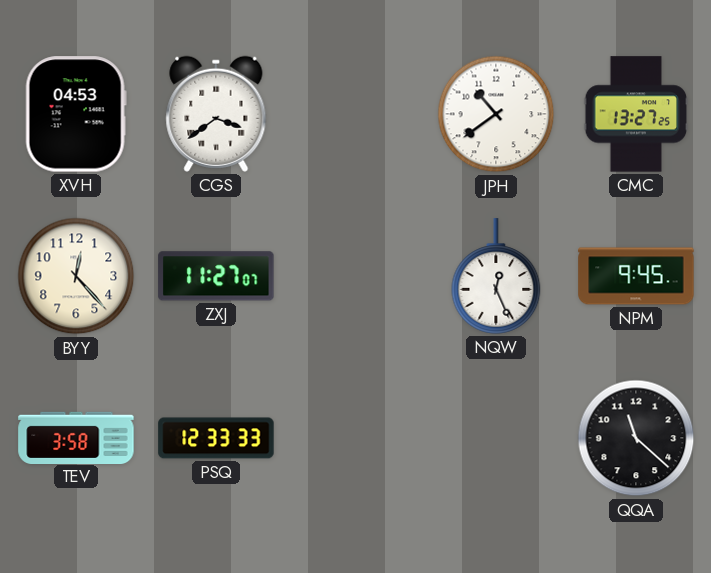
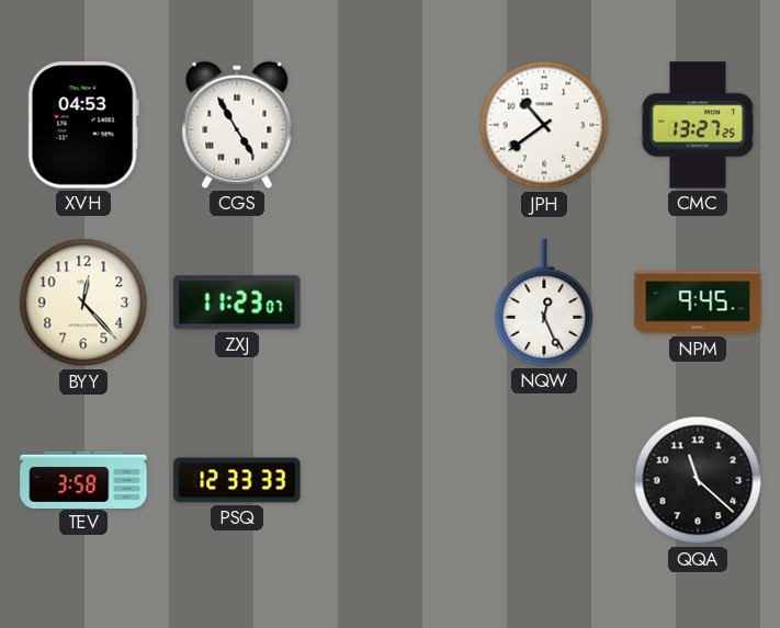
CGS: 3:39 -> 4:55
ZXJ: 11:27 -> 11:23
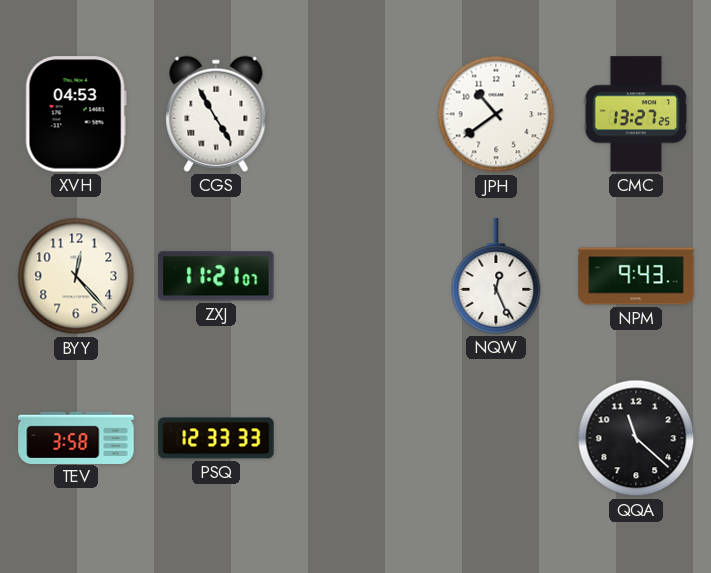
ZXJ: 11:23 -> 11:21
NPM: 9:45 -> 9:43
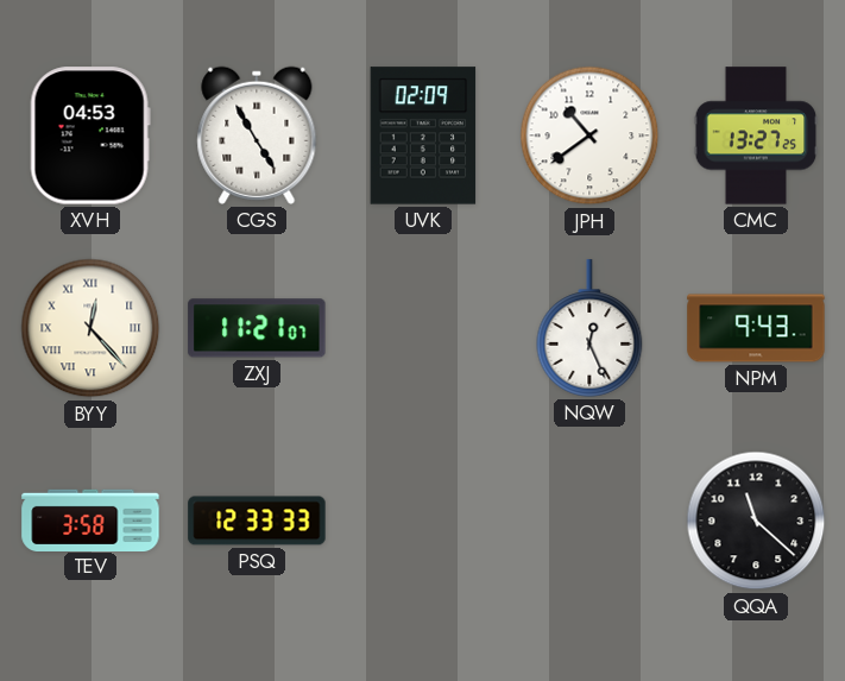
UVK: none -> 02:09
BYY numerals: Arabic -> Roman
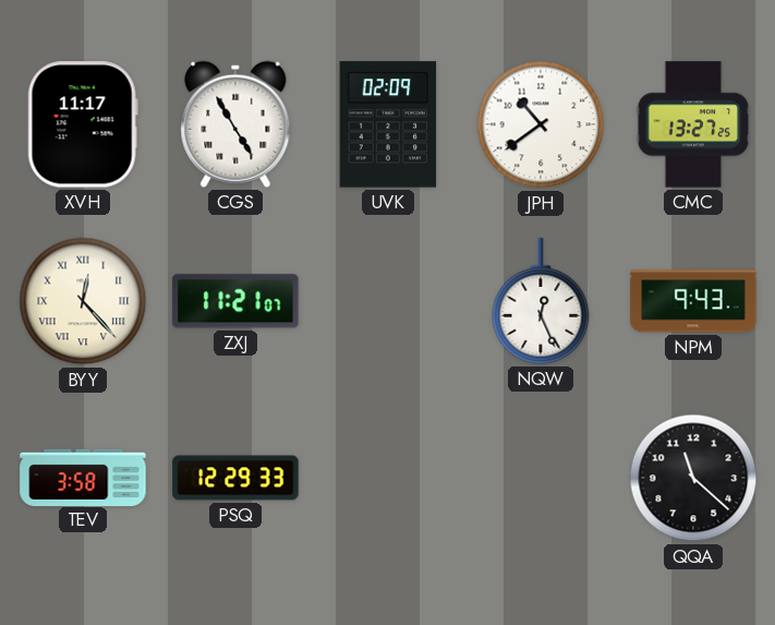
XVH: 04:53 -> 11:17
PSQ: 12:33 -> 12:29
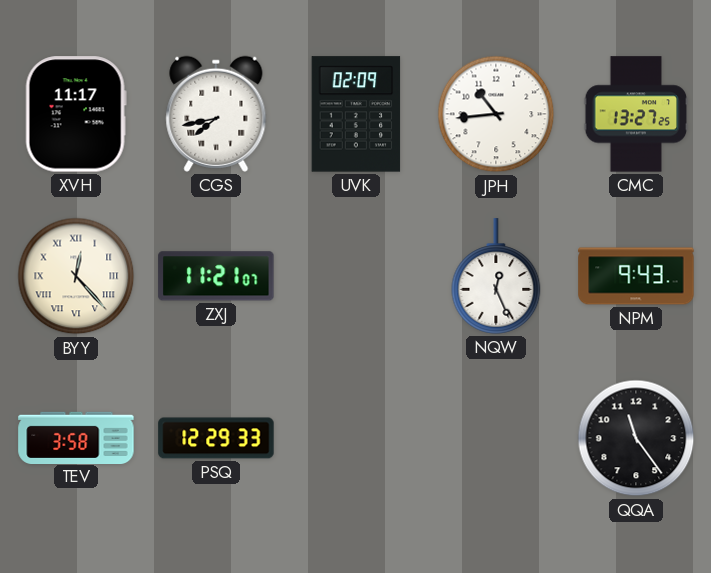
CGS: 4:55 -> 7:43
JPH: 10:39 -> 10:44
QQA: 11:22 -> 11:24
